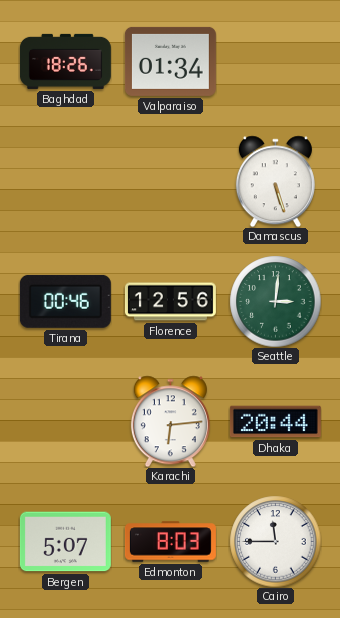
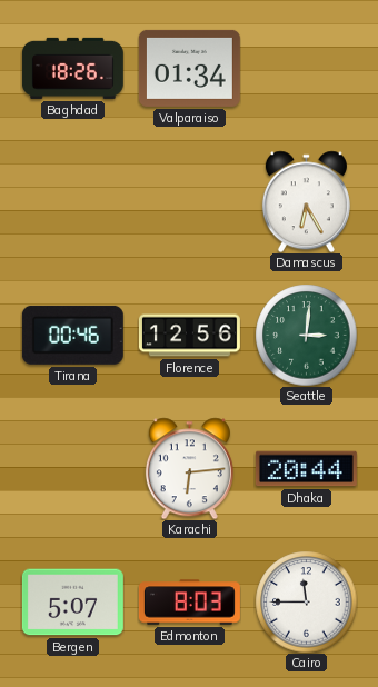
Damascus: 5:27 -> 6:25
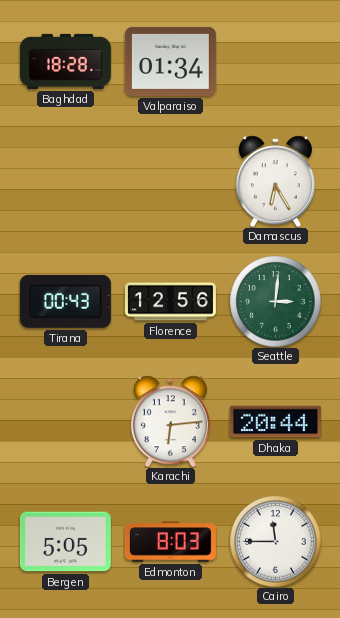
Baghdad: 18:26 -> 18:28
Tirana: 00:46 -> 00:43
Bergen: 5:07 -> 5:05
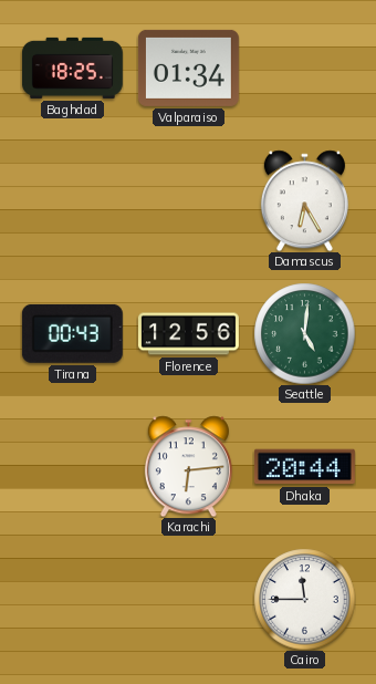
Baghdad: 18:28 -> 18:25
Seattle: 3:01 -> 5:01
Bergen: 5:05 -> none
Edmonton: 8:03 -> none
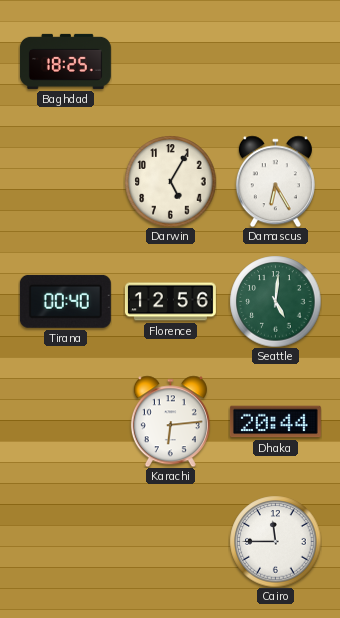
Valparaiso: 01:34 -> none
Darwin: none -> 5:05
Tirana: 00:43 -> 00:40
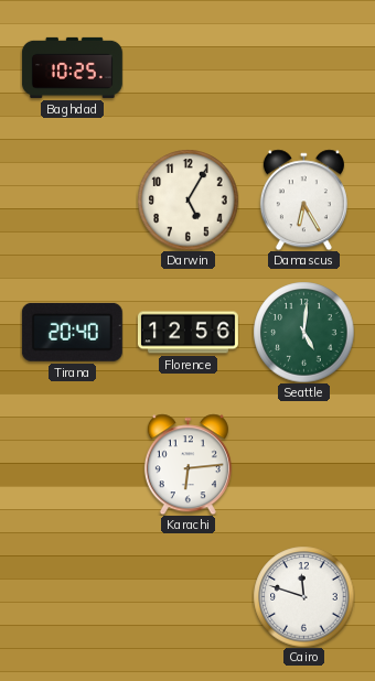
Baghdad: 18:25 -> 10:25
Tirana: 00:40 -> 20:40
Dhaka: 20:44 -> none
Cairo: 11:45 -> 11:48
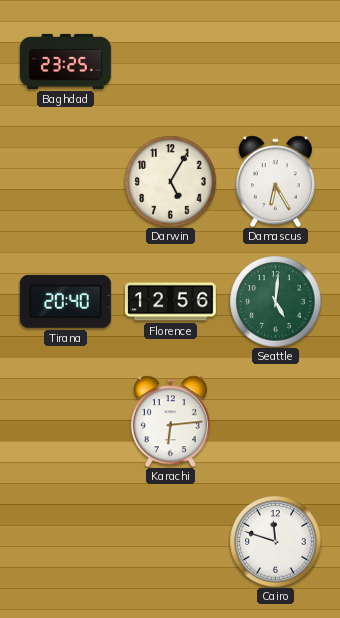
Baghdad: 10:25 -> 23:25
